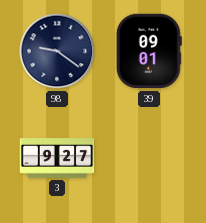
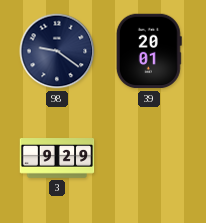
39: 09:01 -> 20:01
3: 9:27 -> 9:29
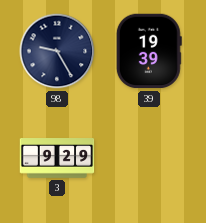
98: 9:21 -> 9:25
39: 20:01 -> 19:39
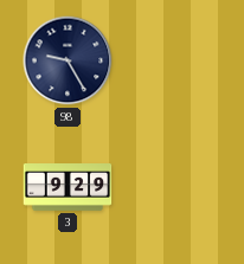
39: 19:39 -> none
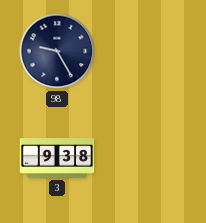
3: 9:29 -> 9:38
